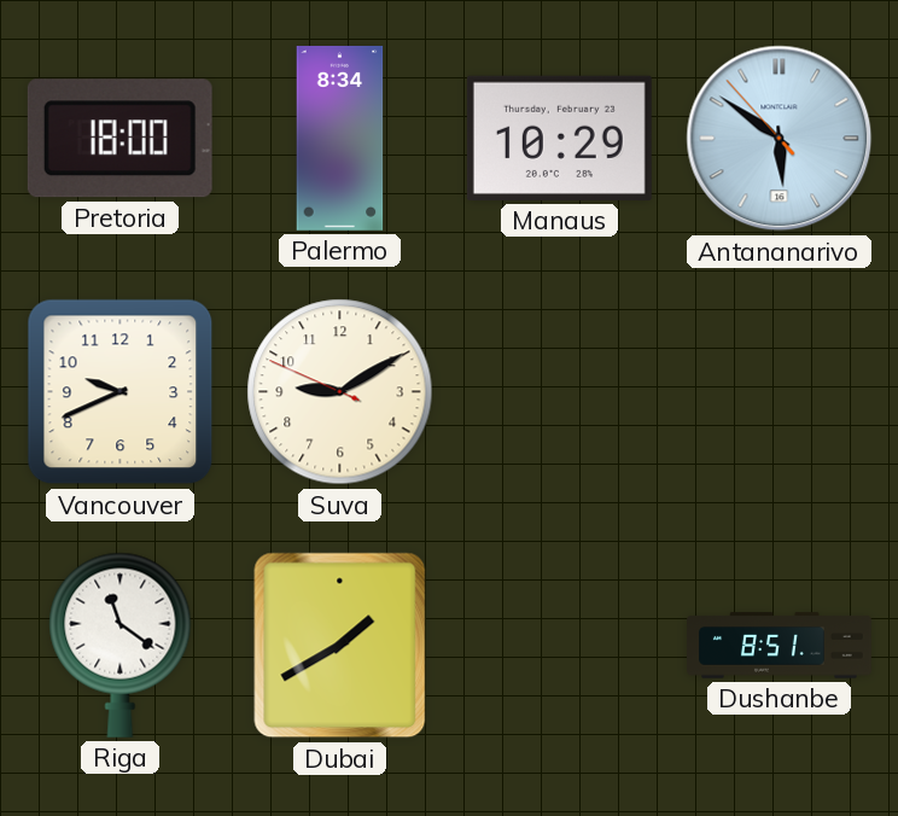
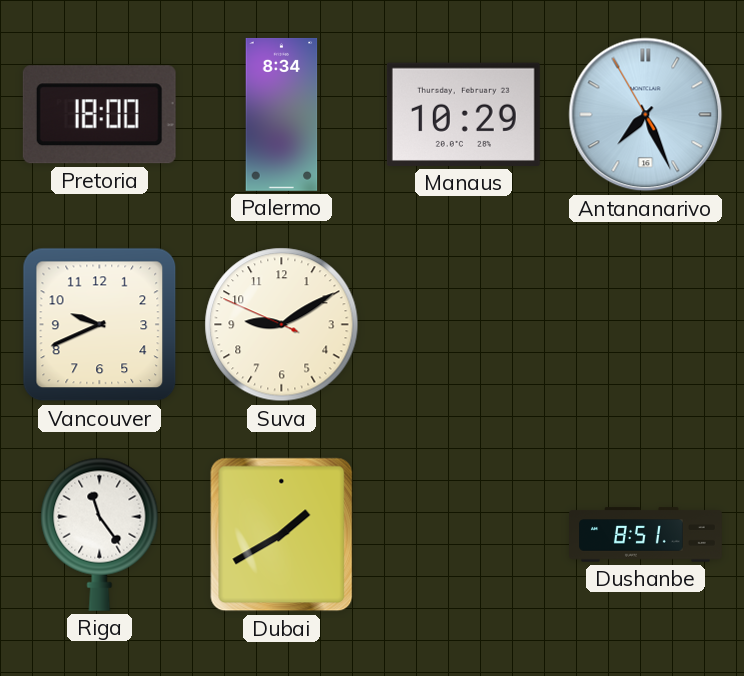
Antananarivo: 5:50 -> 7:25
Riga: 11:21 -> 11:24
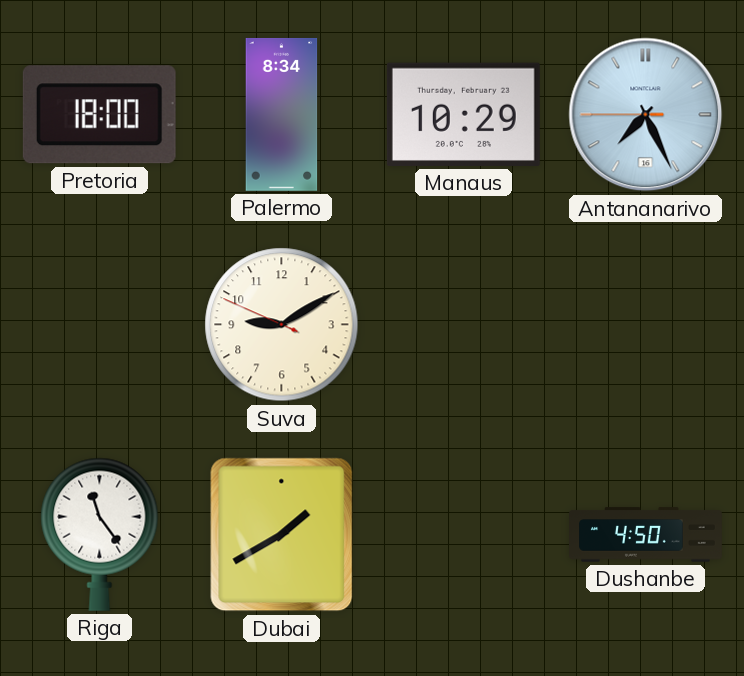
Antananarivo: 7:25:55 -> 7:25:45
Vancouver: 9:41 -> none
Dushanbe: 8:51 -> 4:50
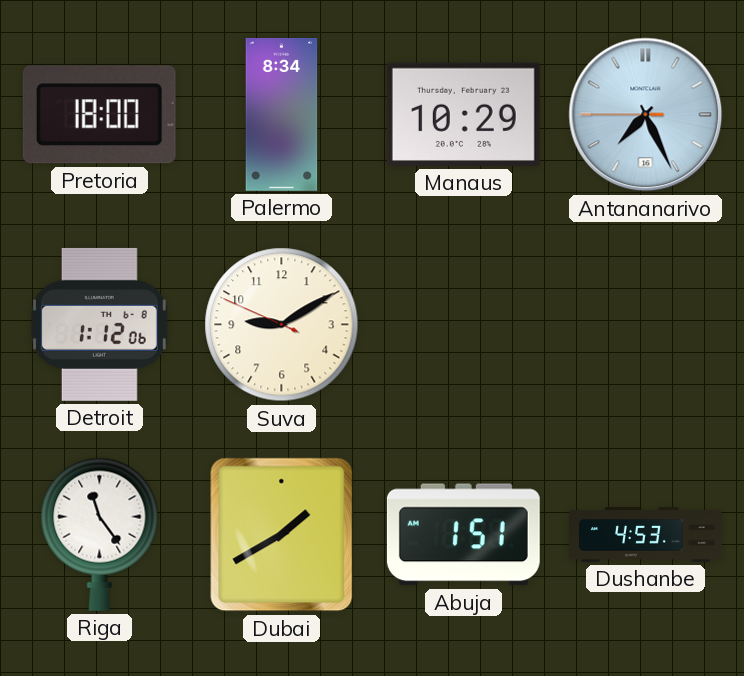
Detroit: none -> 1:12
Abuja: none -> 1:51
Dushanbe: 4:50 -> 4:53
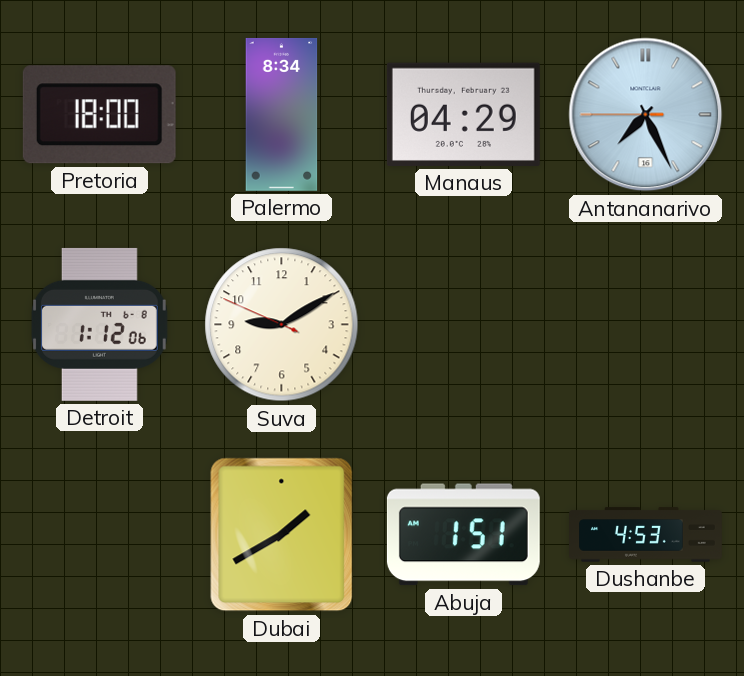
Manaus: 10:29 -> 04:29
Riga: 11:24 -> none
